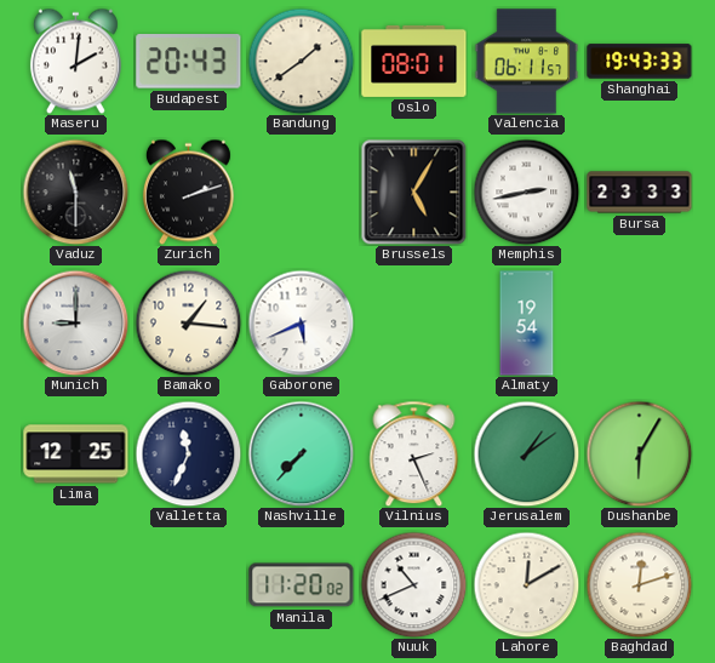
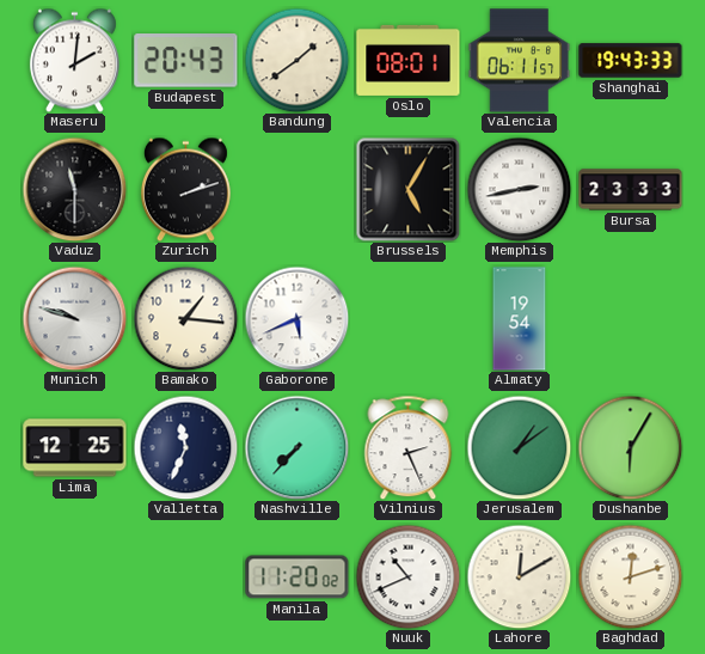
Munich: 9:00 -> 9:48
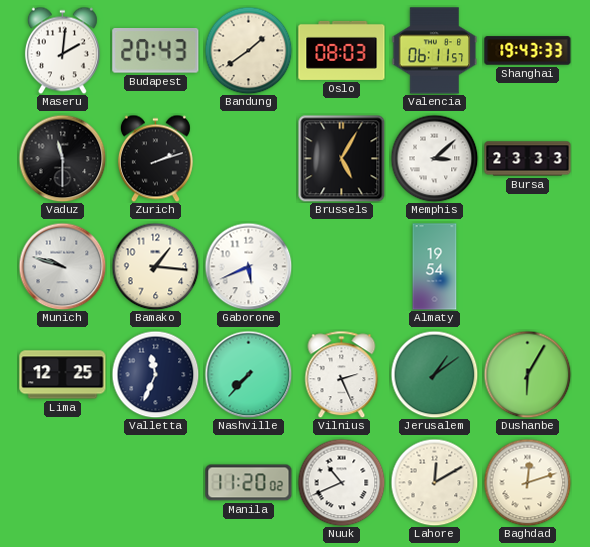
Oslo: 08:01 -> 08:03
Memphis: 2:43 -> 3:08
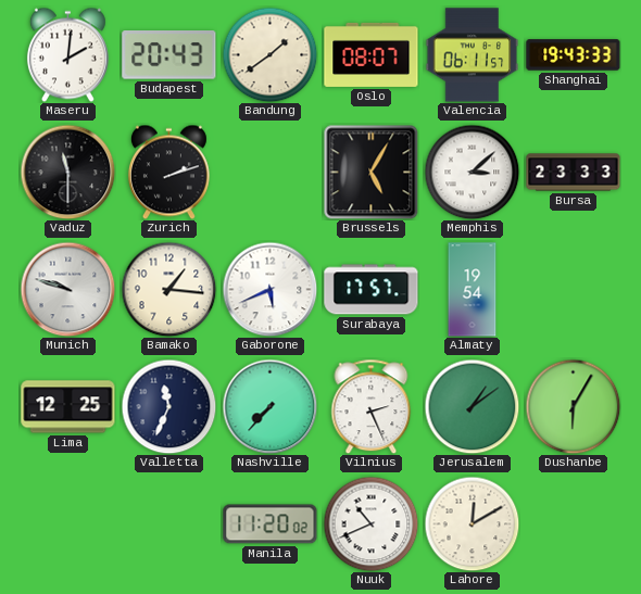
Oslo: 08:03 -> 08:07
Surabaya: none -> 17:57
Baghdad: 12:12 -> none
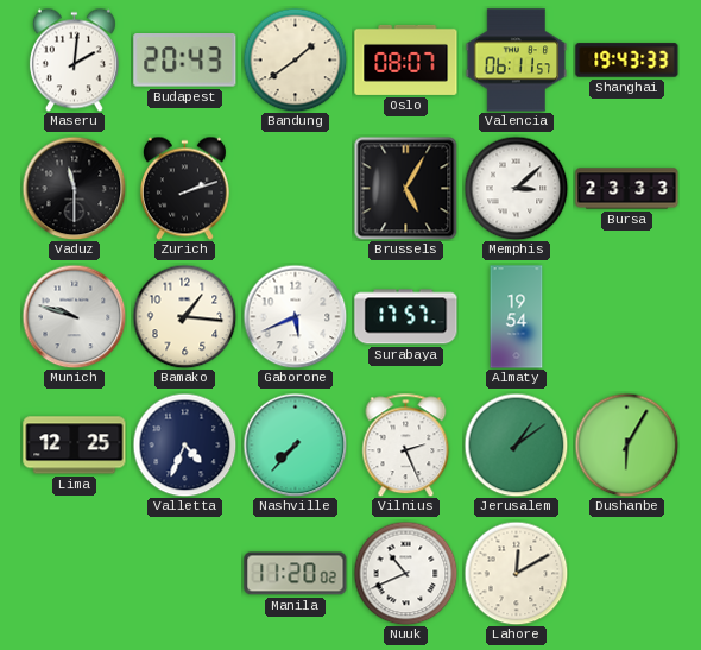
Valletta: 11:34 -> 4:34
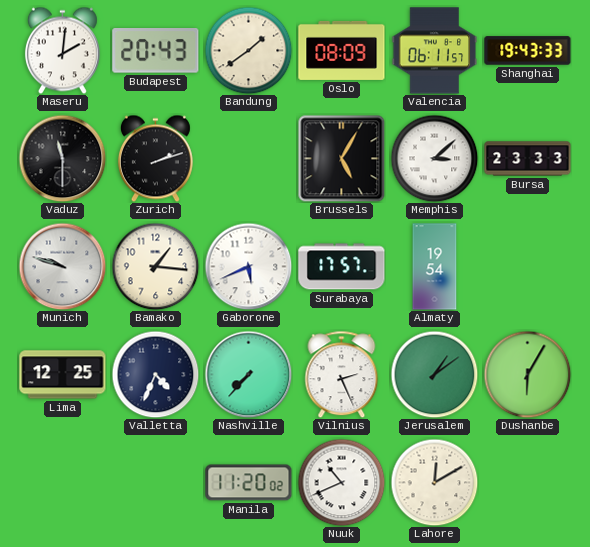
Oslo: 08:07 -> 08:09
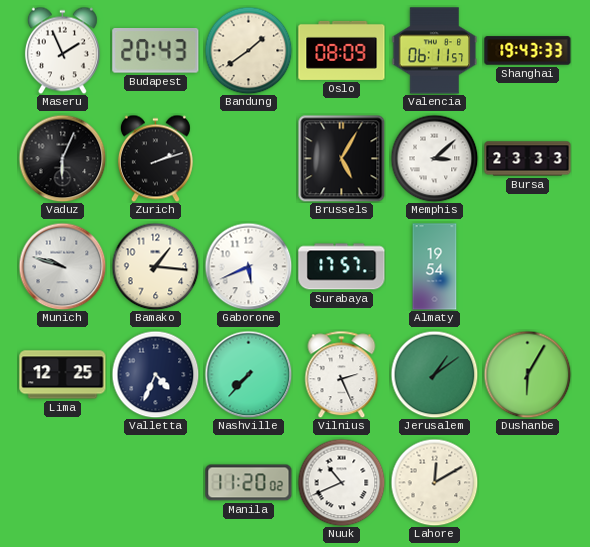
Maseru: 2:01 -> 1:56
Vaduz: 11:30 -> 6:04
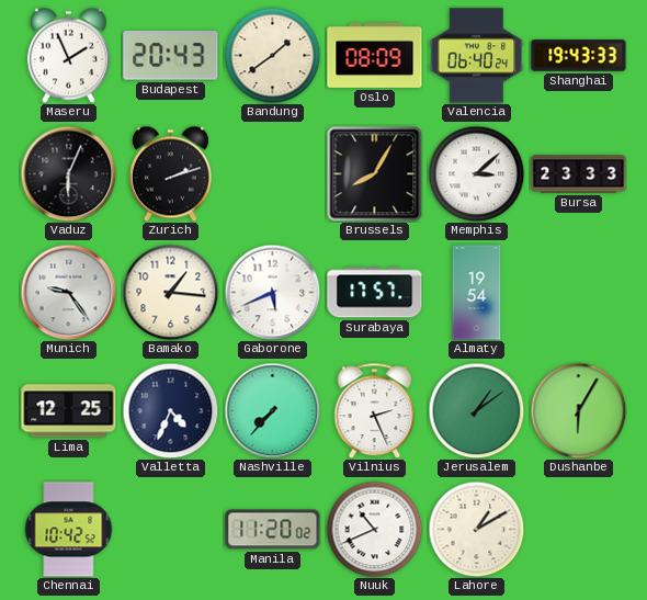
Valencia: 06:11 -> 06:40
Brussels: 5:05 -> 8:05
Munich: 9:48 -> 9:24
Chennai: none -> 10:42
Lahore: 12:10 -> 1:10
